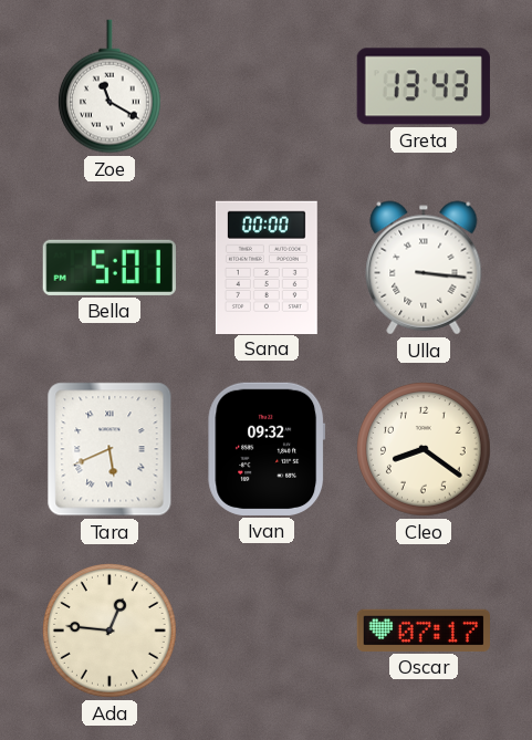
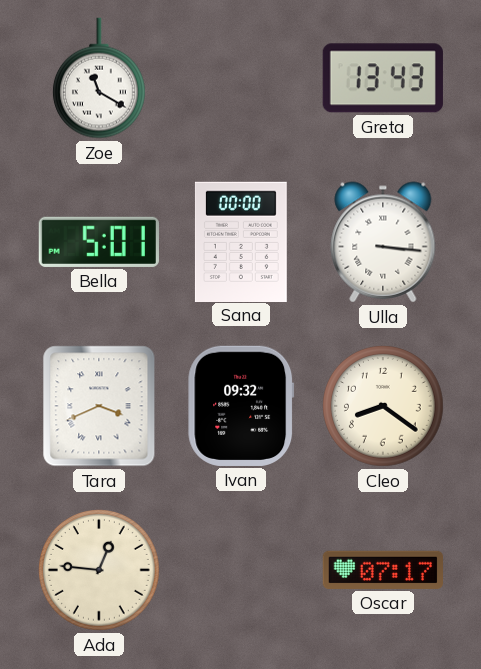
Tara: 5:41 -> 3:41
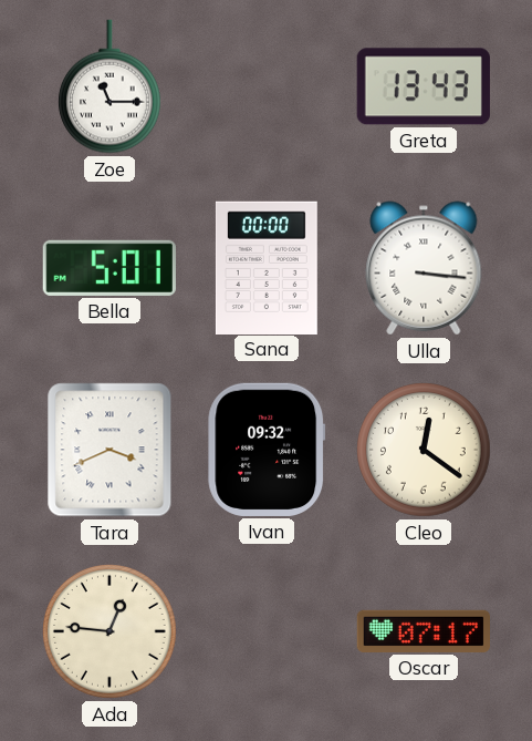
Zoe: 11:20 -> 11:15
Cleo: 8:21 -> 12:21
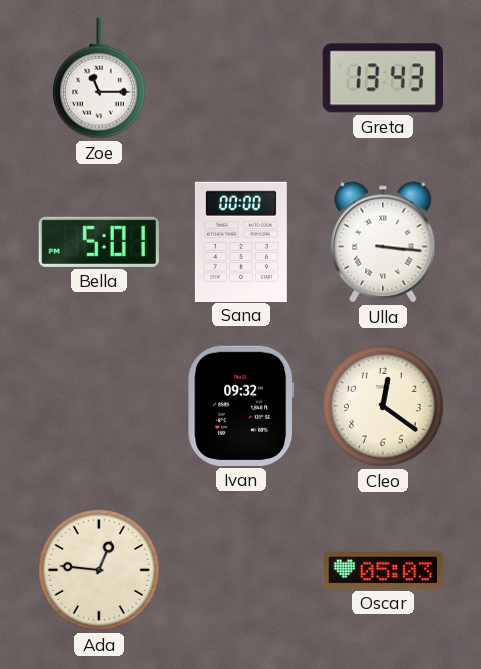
Tara: 3:41 -> none
Oscar: 07:17 -> 05:03
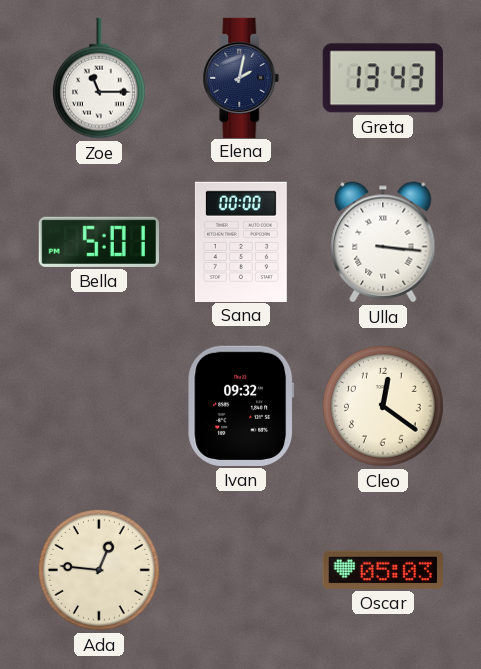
Elena: none -> 2:02
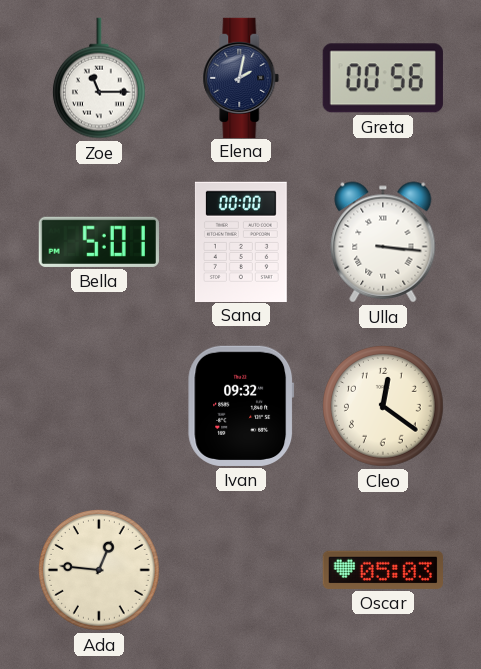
Greta: 13:43 -> 00:56
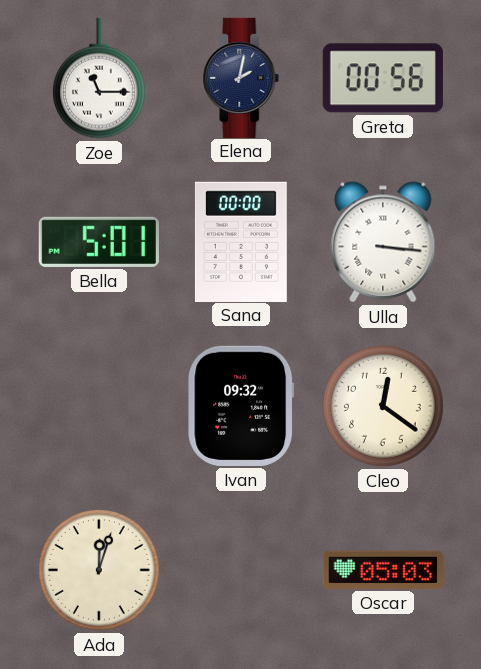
Ada: 12:46 -> 12:03
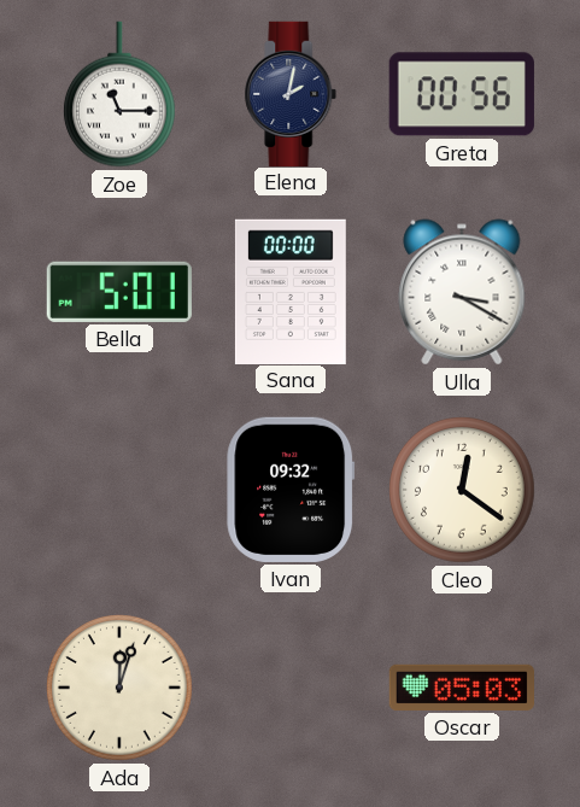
Ulla: 3:16 -> 3:20
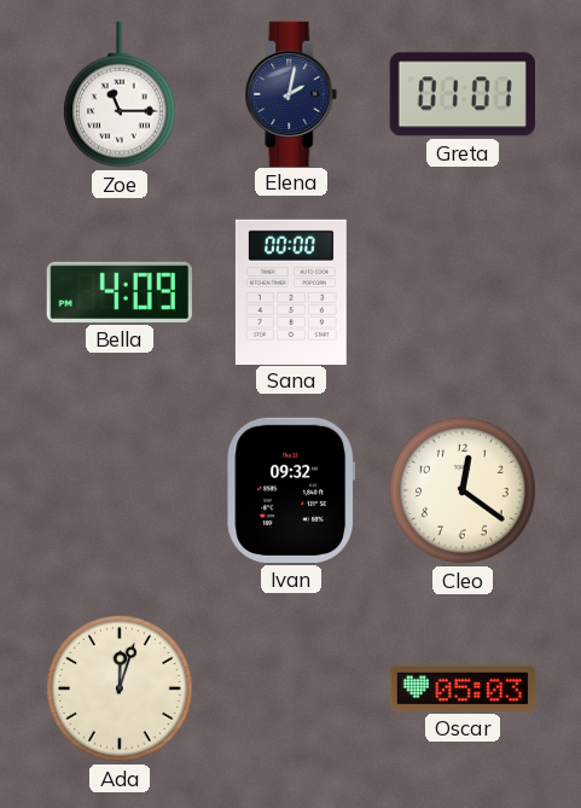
Greta: 00:56 -> 01:01
Bella: 5:01 -> 4:09
Ulla: 3:20 -> none
